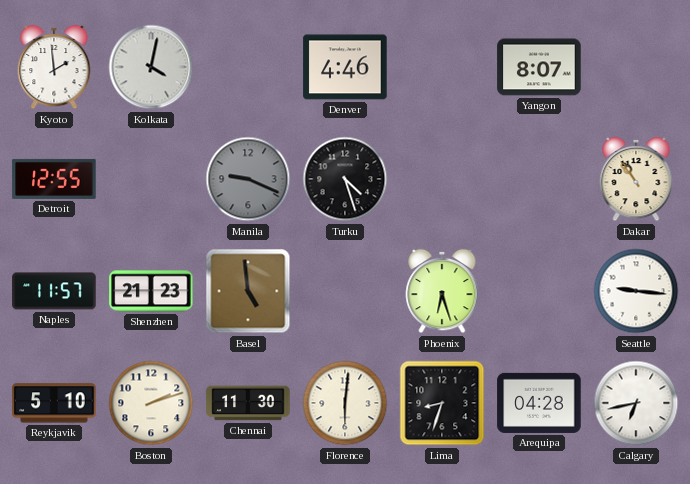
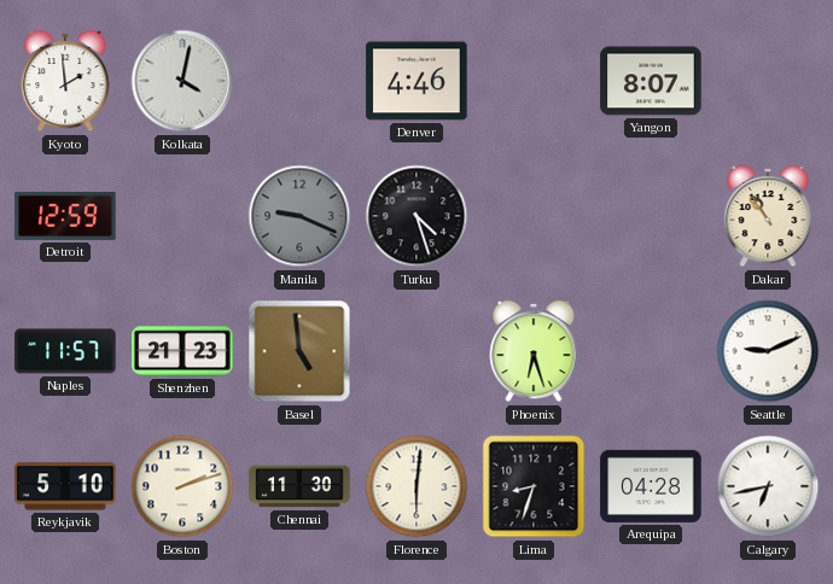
Detroit: 12:55 -> 12:59
Seattle: 9:16 -> 9:11
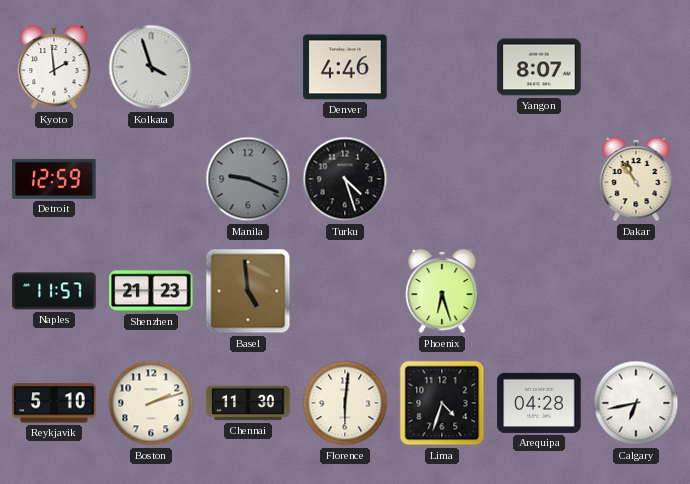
Kolkata: 4:02 -> 3:57
Seattle: 9:11 -> none
Lima: 8:33 -> 4:33
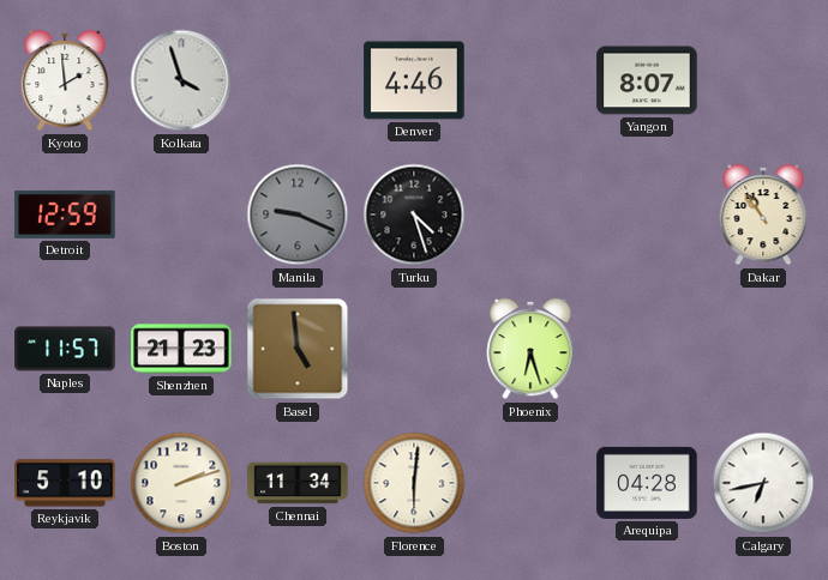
Chennai: 11:30 -> 11:34
Lima: 4:33 -> none
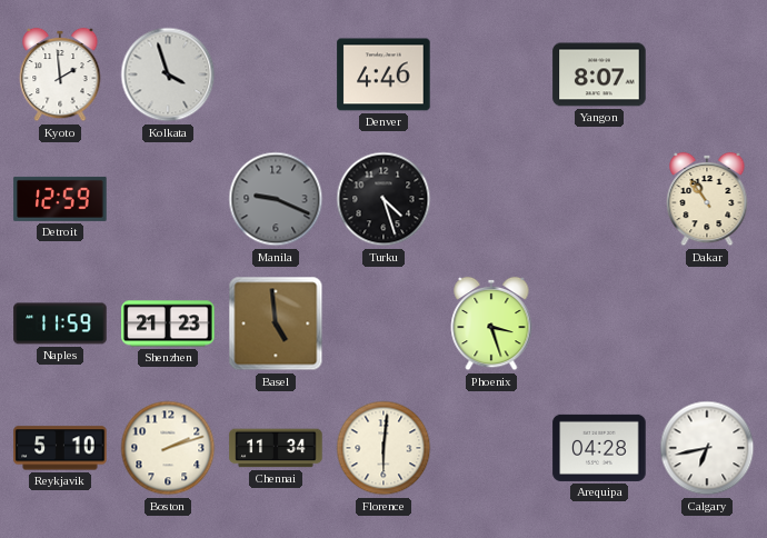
Naples: 11:57 -> 11:59
Phoenix: 6:27 -> 3:27
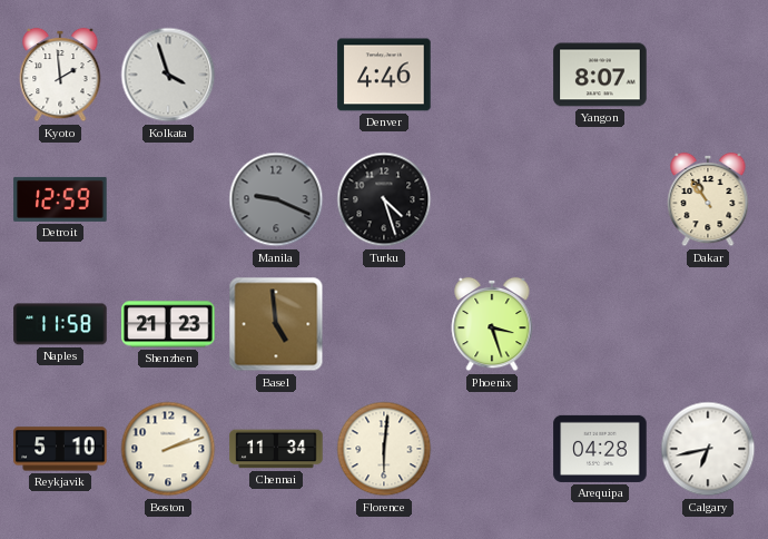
Naples: 11:59 -> 11:58
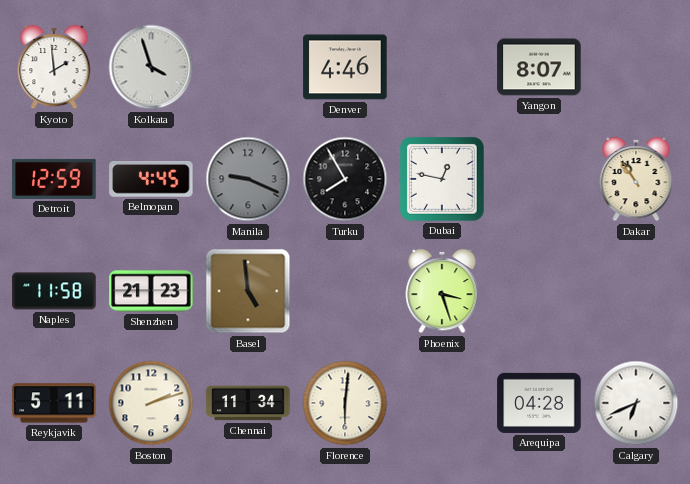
Belmopan: none -> 4:45
Turku: 4:27 -> 7:55
Dubai: none -> 12:47
Reykjavik: 5:10 -> 5:11
Calgary: 6:43 -> 6:41
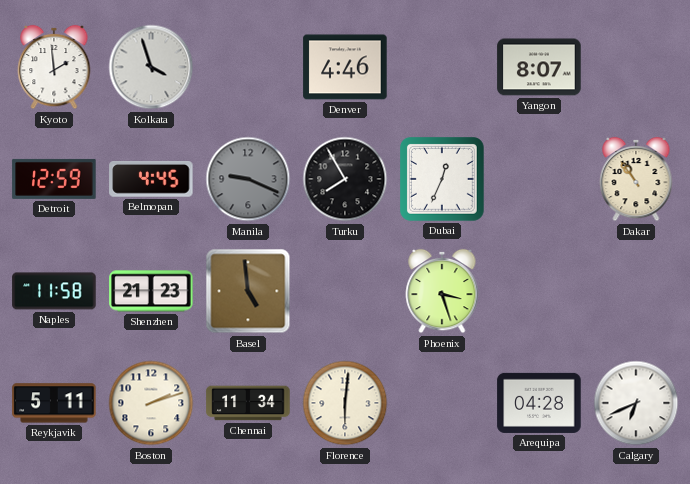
Dubai: 12:47 -> 12:34
